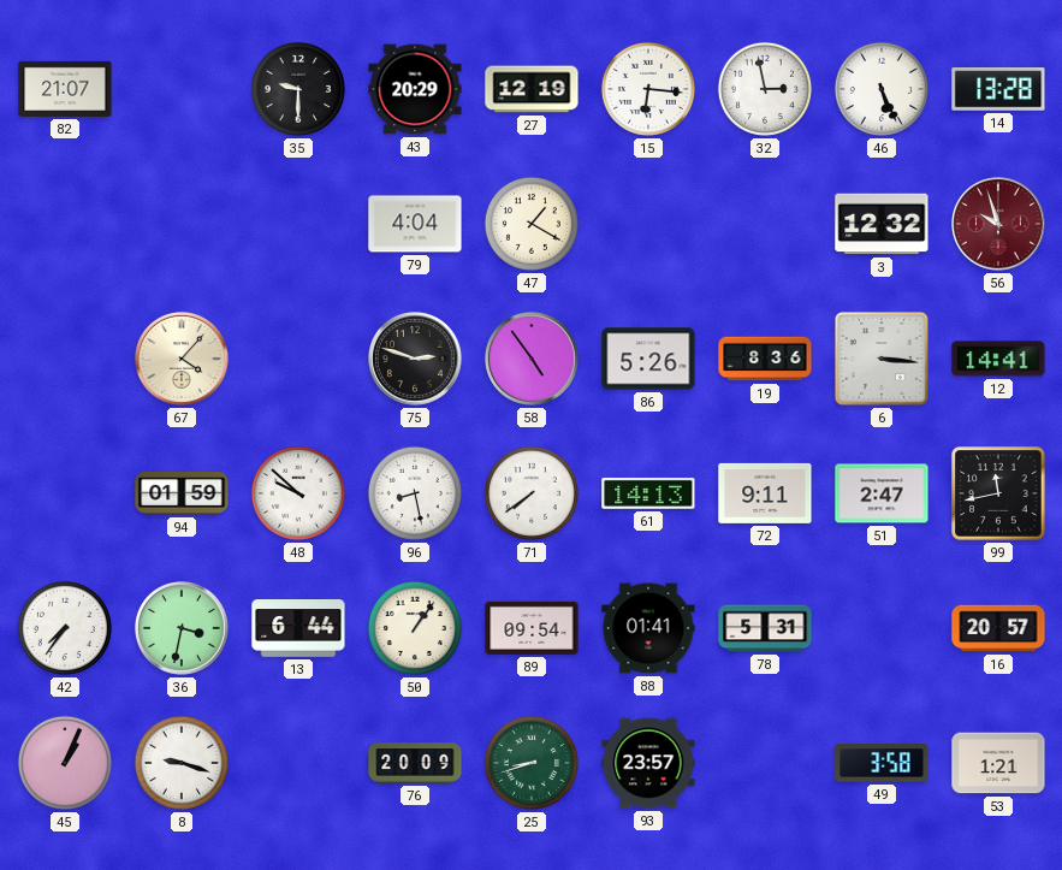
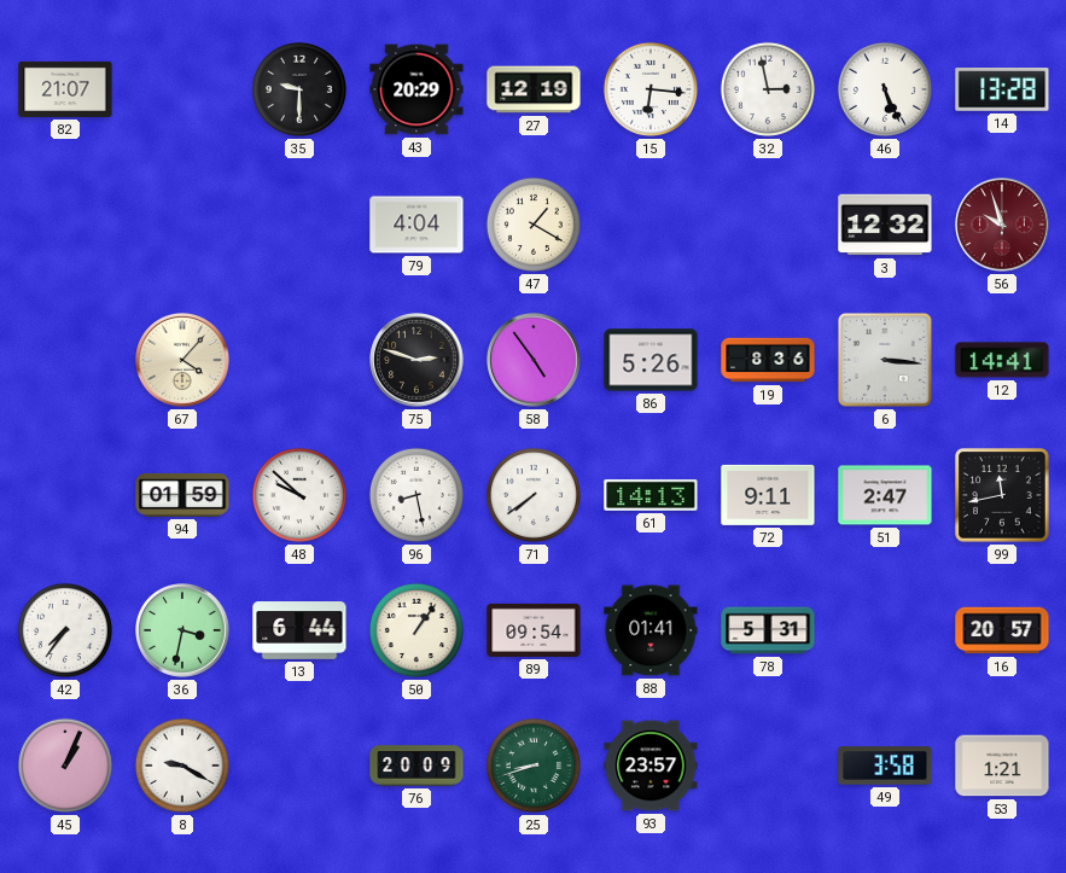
8: 9:18 -> 9:20
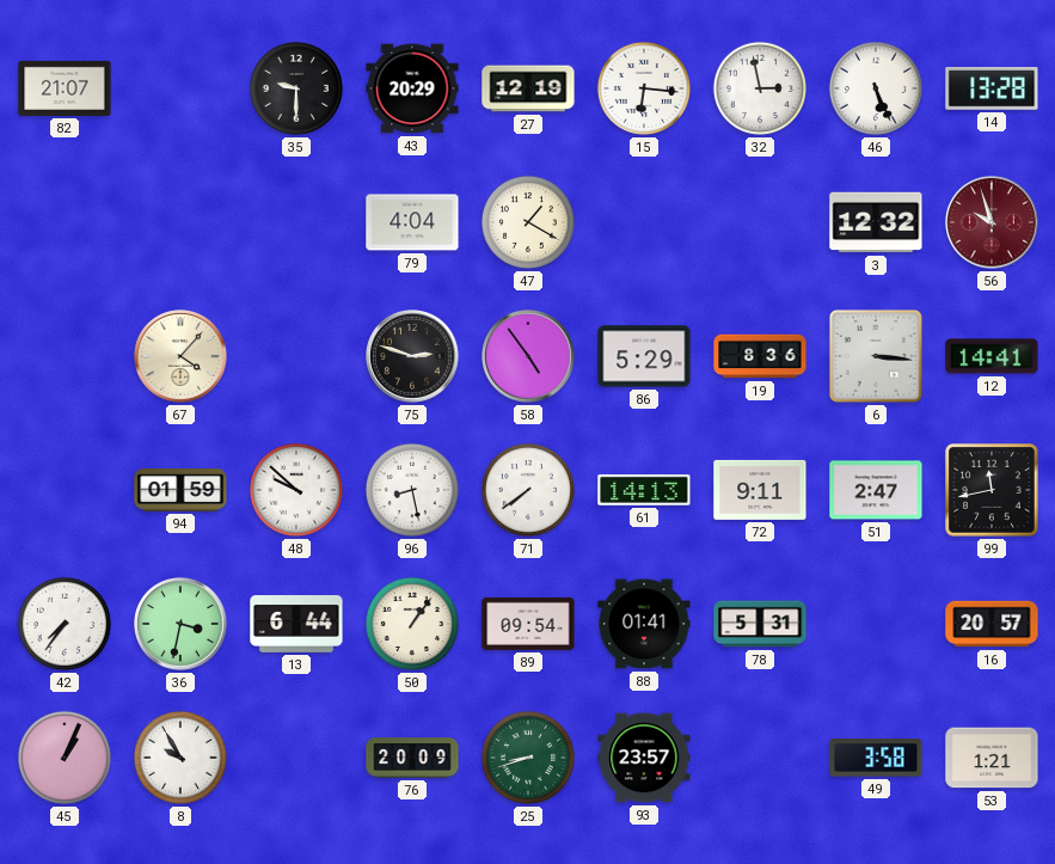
86: 5:26 -> 5:29
8: 9:20 -> 9:55
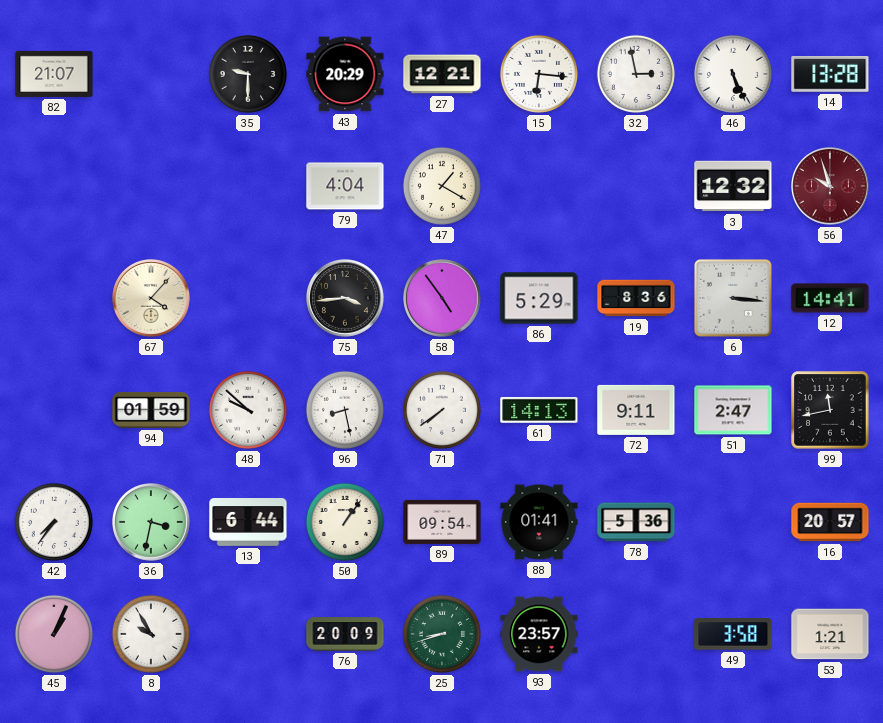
27: 12:19 -> 12:21
75: 2:48 -> 3:44
78: 5:31 -> 5:36
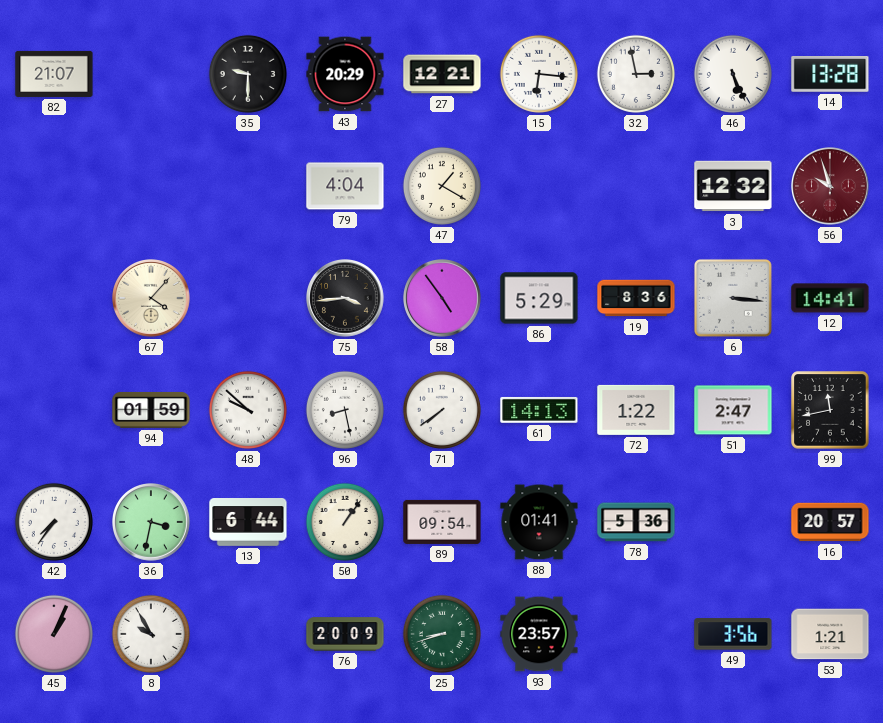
72: 9:11 -> 1:22
49: 3:58 -> 3:56
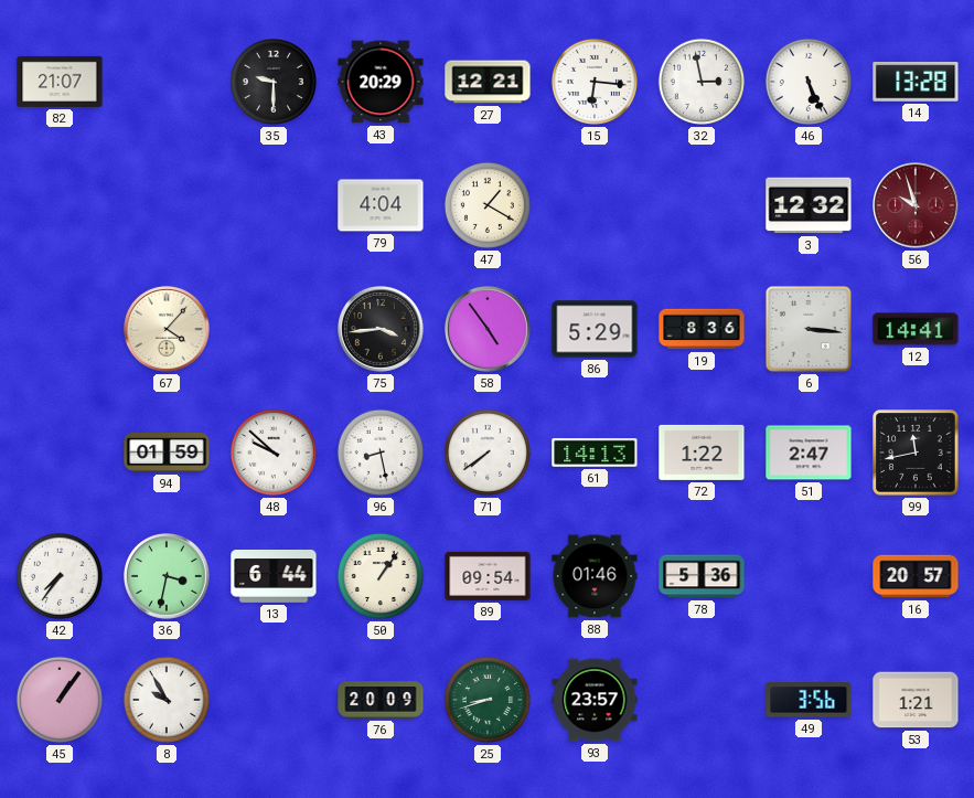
88: 01:41 -> 01:46
45: 1:04 -> 1:06
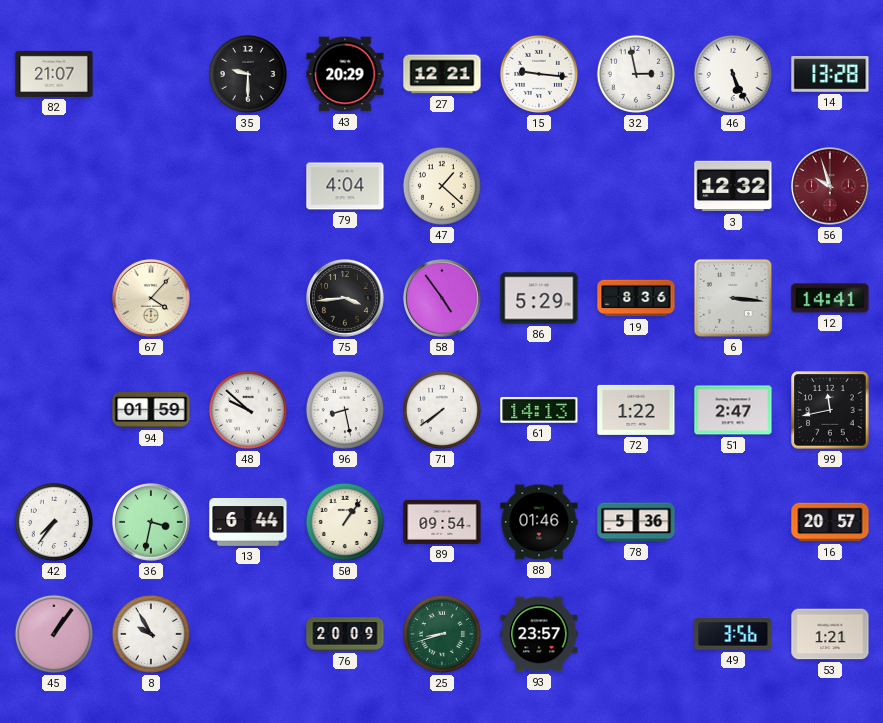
15: 6:16 -> 9:16
47: 1:20 -> 1:22
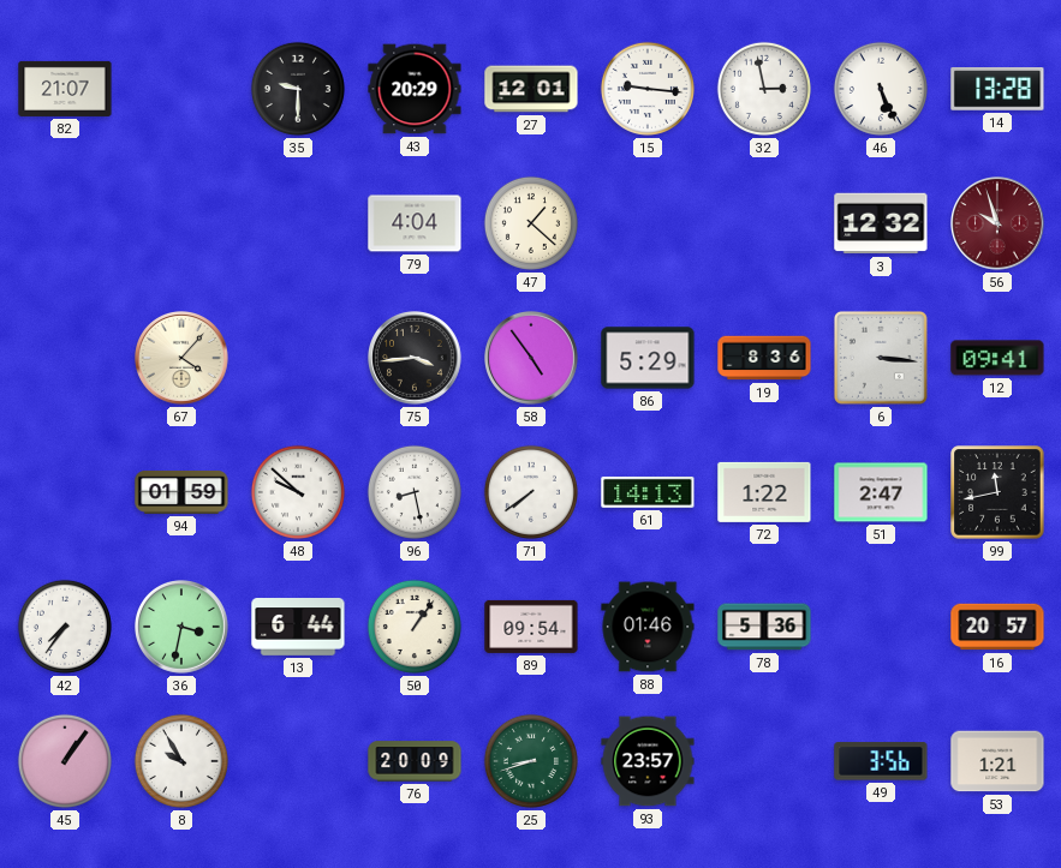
27: 12:21 -> 12:01
12: 14:41 -> 09:41
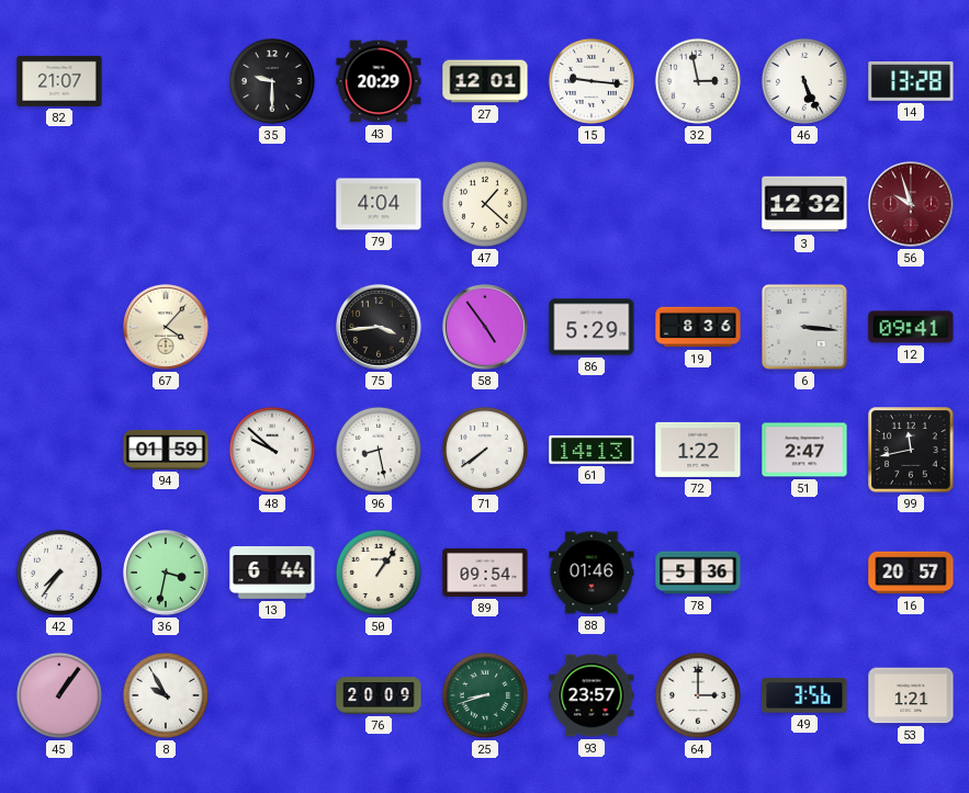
64: none -> 3:00
